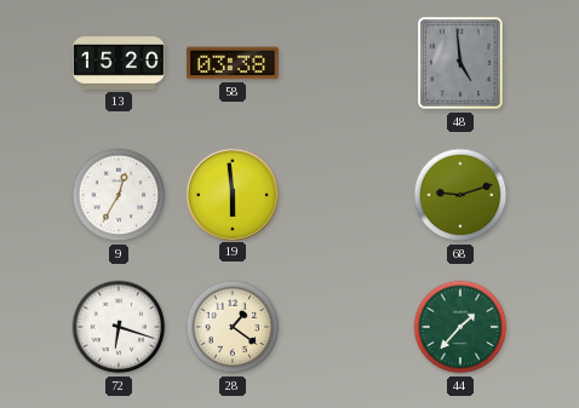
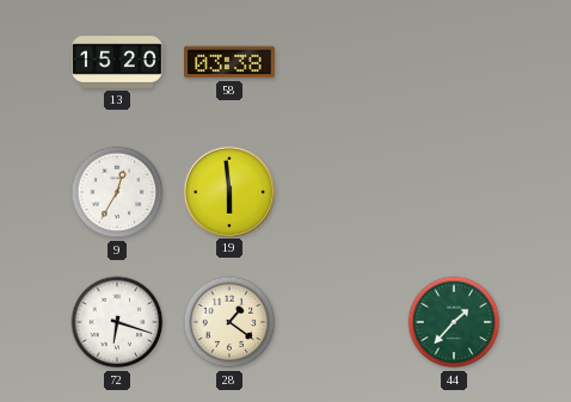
48: 4:59 -> none
68: 9:12 -> none
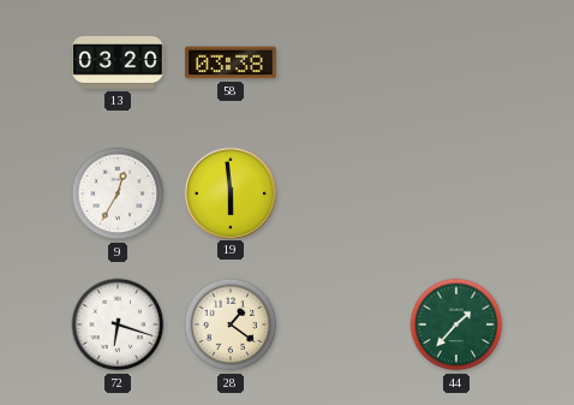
13: 15:20 -> 03:20
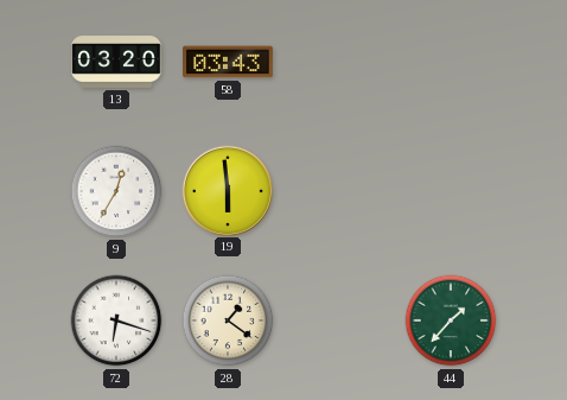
58: 03:38 -> 03:43
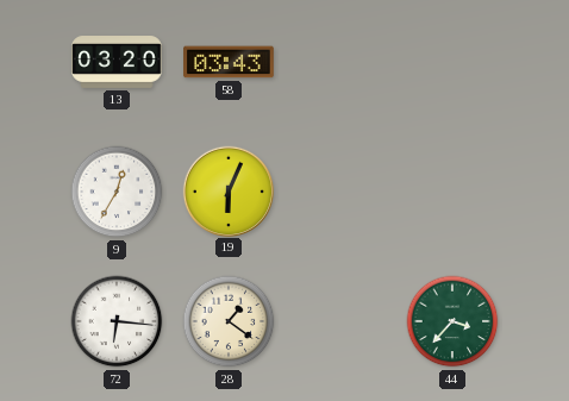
19: 5:59 -> 6:04
72: 6:18 -> 6:16
44: 1:37 -> 3:37
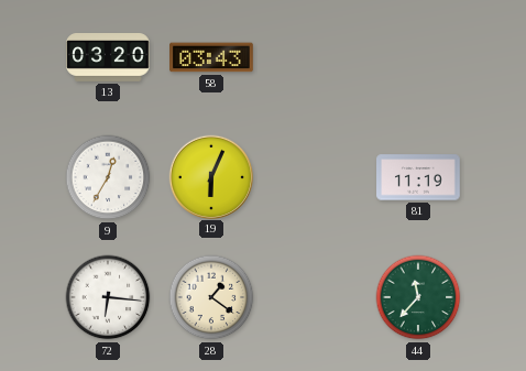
81: none -> 11:19
44: 3:37 -> 11:37
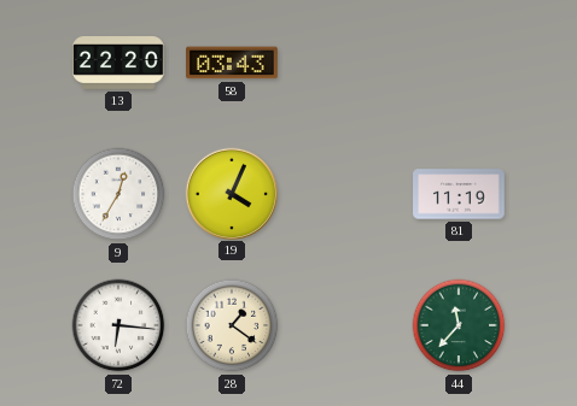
13: 03:20 -> 22:20
19: 6:04 -> 4:04
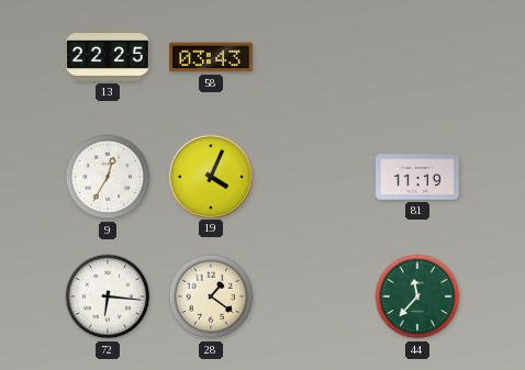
13: 22:20 -> 22:25
